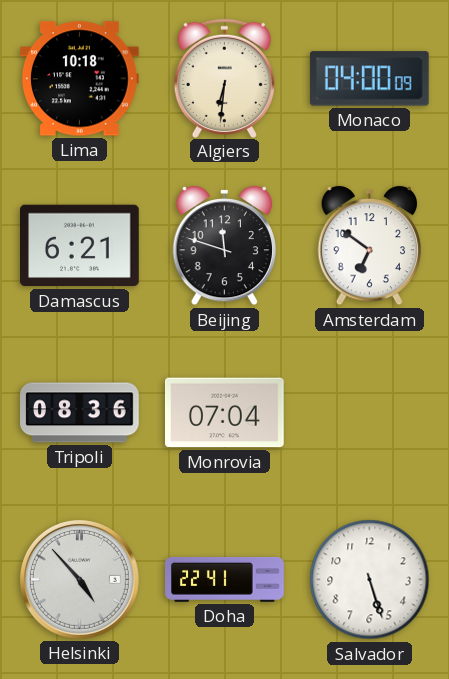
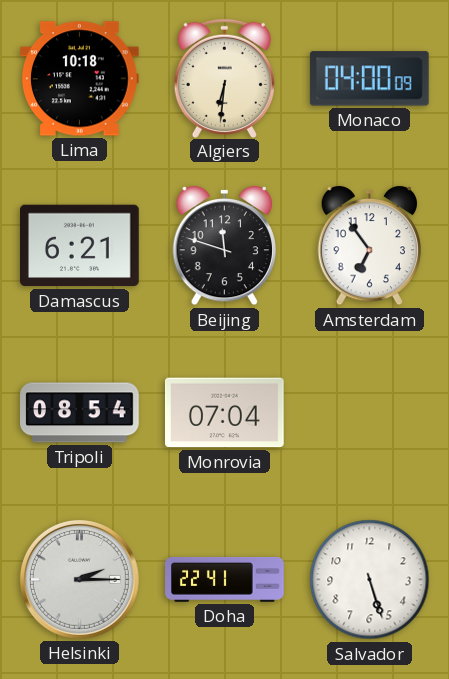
Amsterdam: 6:51 -> 6:54
Tripoli: 08:36 -> 08:54
Helsinki: 4:53 -> 2:15
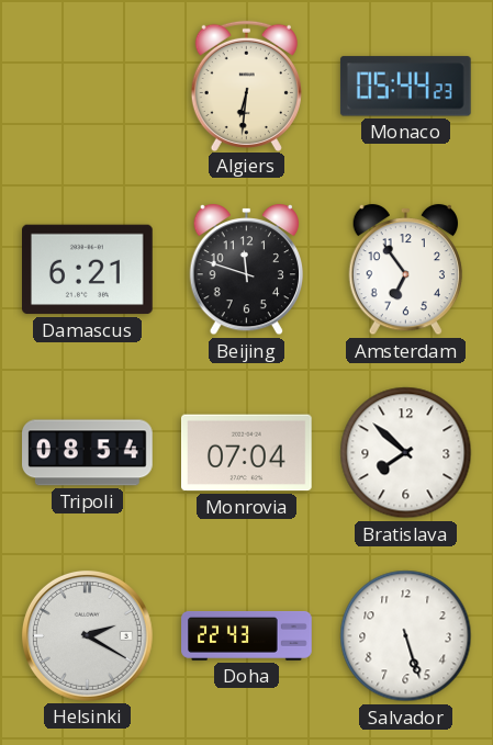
Lima: 10:18 -> none
Monaco: 04:00 -> 05:44
Bratislava: none -> 7:52
Helsinki: 2:15 -> 2:20
Doha: 22:41 -> 22:43
